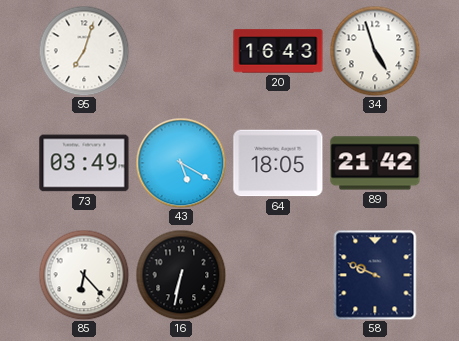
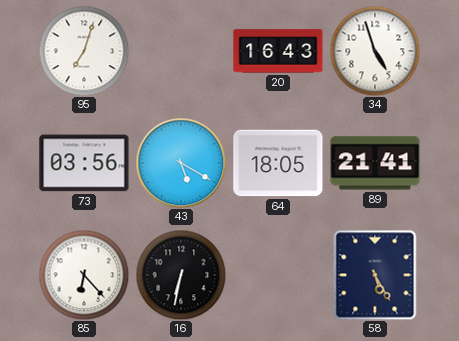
73: 03:49 -> 03:56
89: 21:42 -> 21:41
58: 9:49 -> 5:25
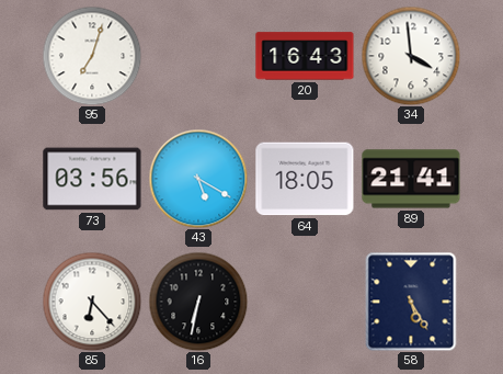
34: 4:57 -> 3:59
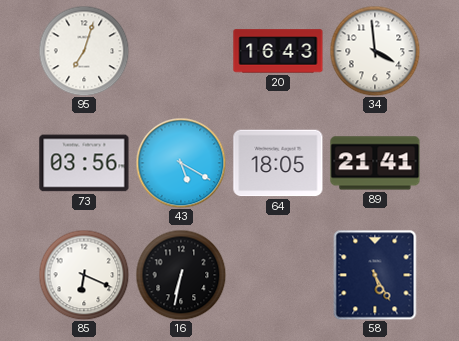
85: 6:23 -> 6:19
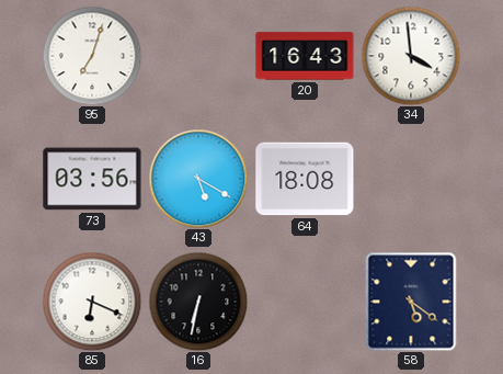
64: 18:05 -> 18:08
89: 21:41 -> none
58: 5:25 -> 5:21
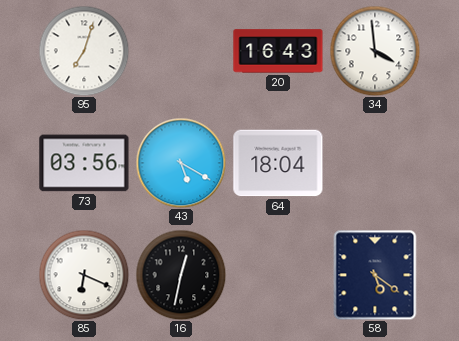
64: 18:08 -> 18:04
16: 6:32 -> 12:32
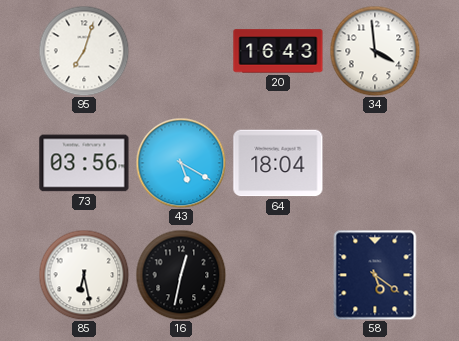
85: 6:19 -> 6:28
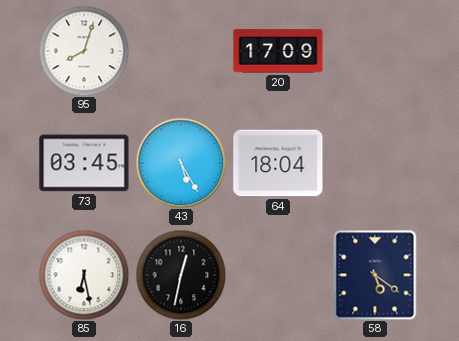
95: 7:03 -> 8:03
20: 16:43 -> 17:09
34: 3:59 -> none
73: 03:56 -> 03:45
43: 5:20 -> 5:25
